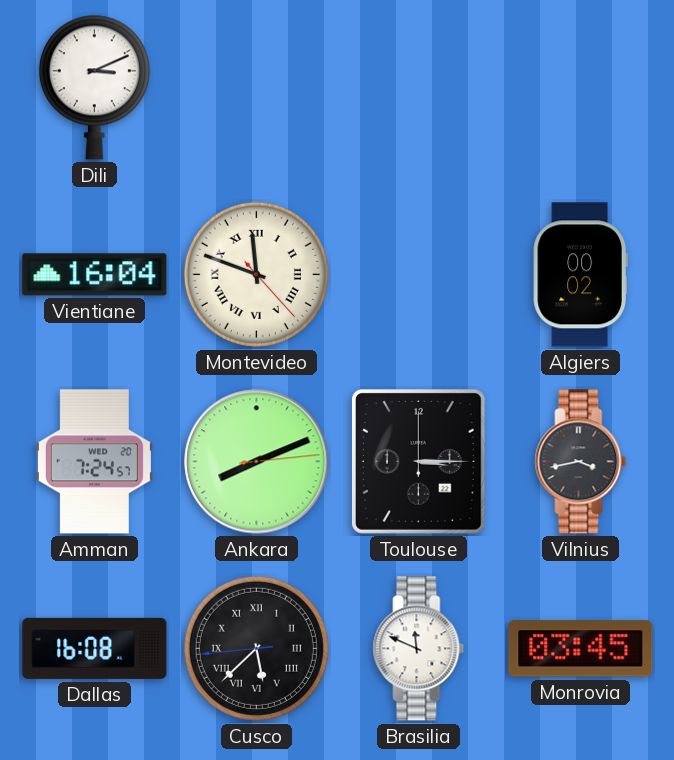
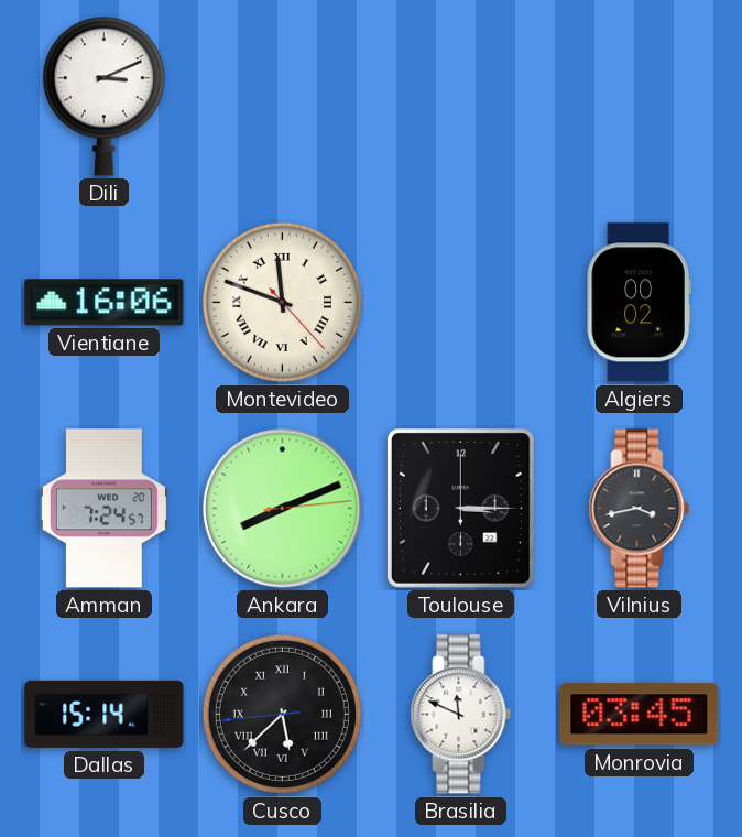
Vientiane: 16:04 -> 16:06
Dallas: 16:08 -> 15:14
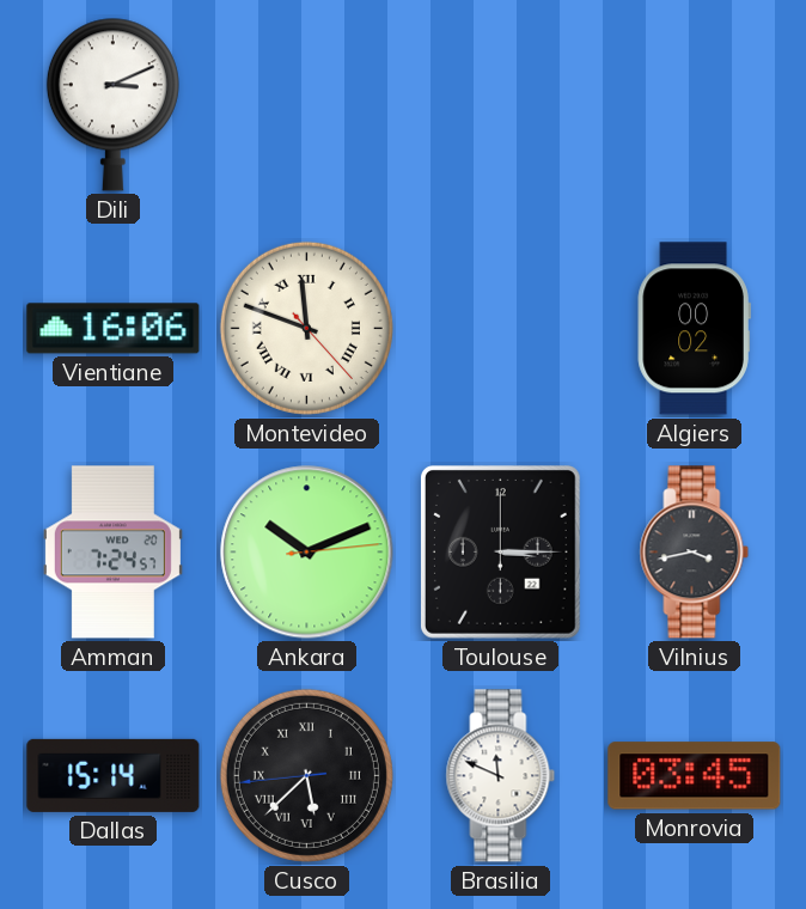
Ankara: 8:11 -> 10:11
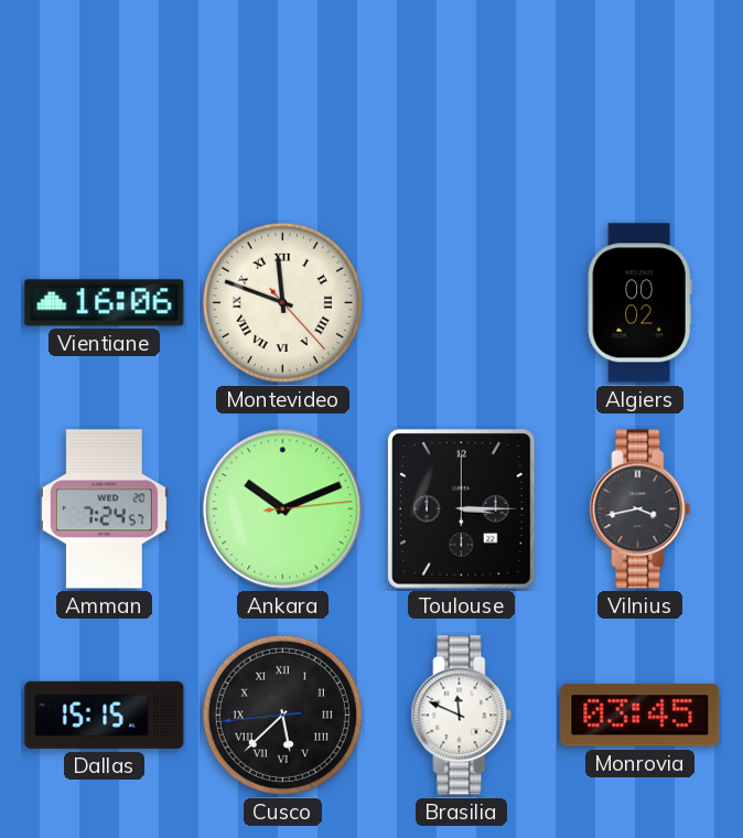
Dili: 3:11 -> none
Dallas: 15:14 -> 15:15
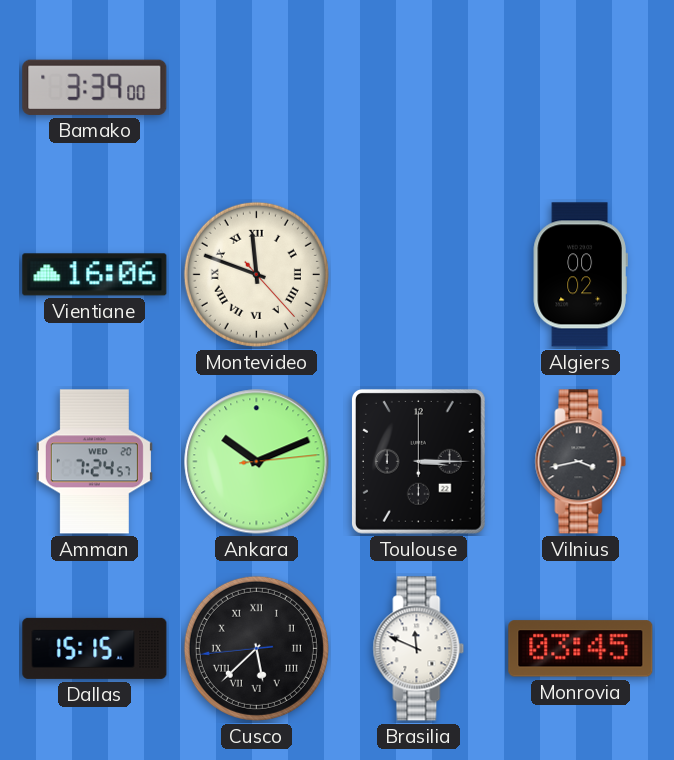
Bamako: none -> 3:39
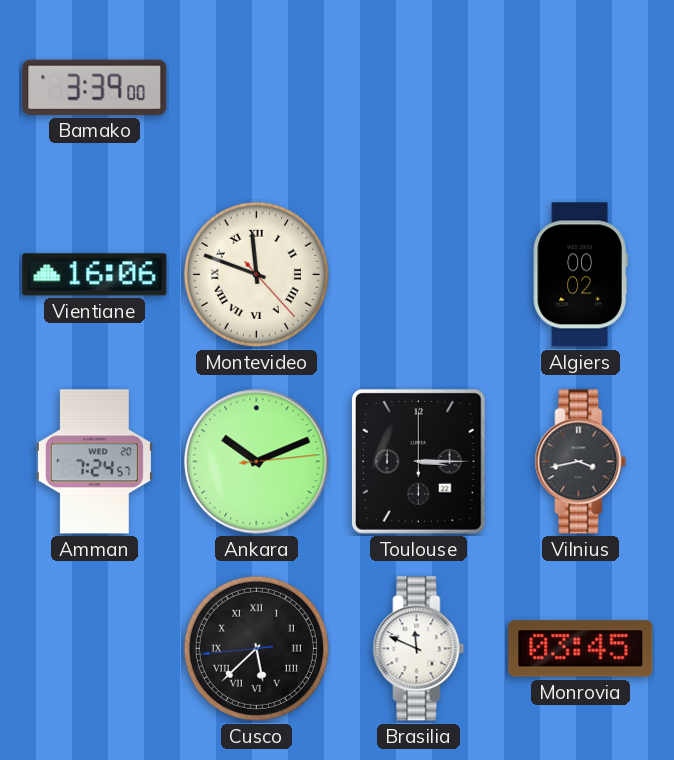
Dallas: 15:15 -> none
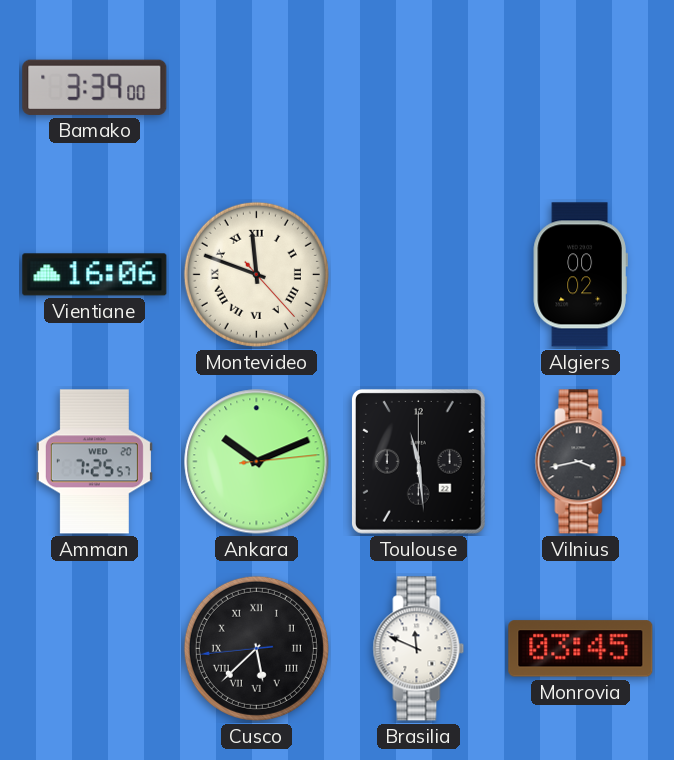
Amman: 7:24 -> 7:25
Toulouse: 3:15 -> 11:29
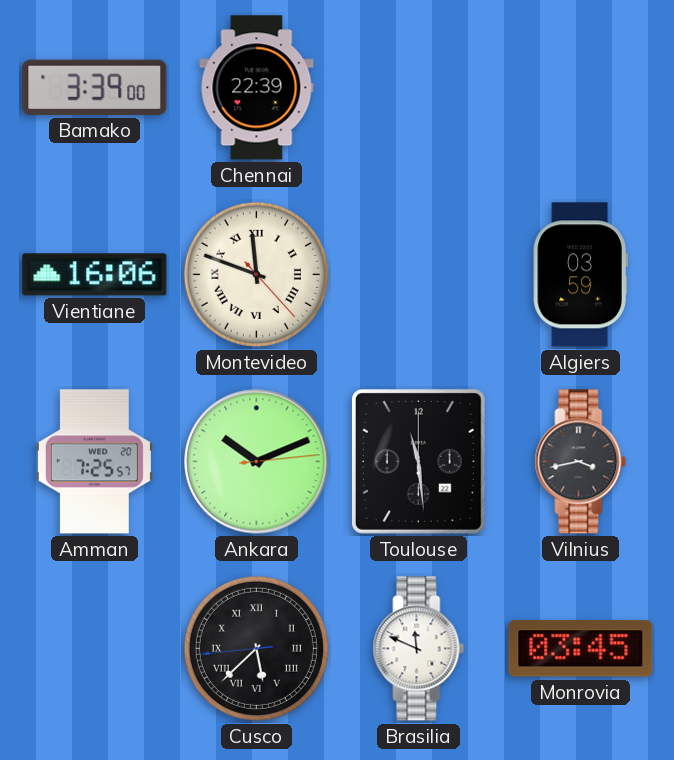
Chennai: none -> 22:39
Algiers: 00:02 -> 03:59
